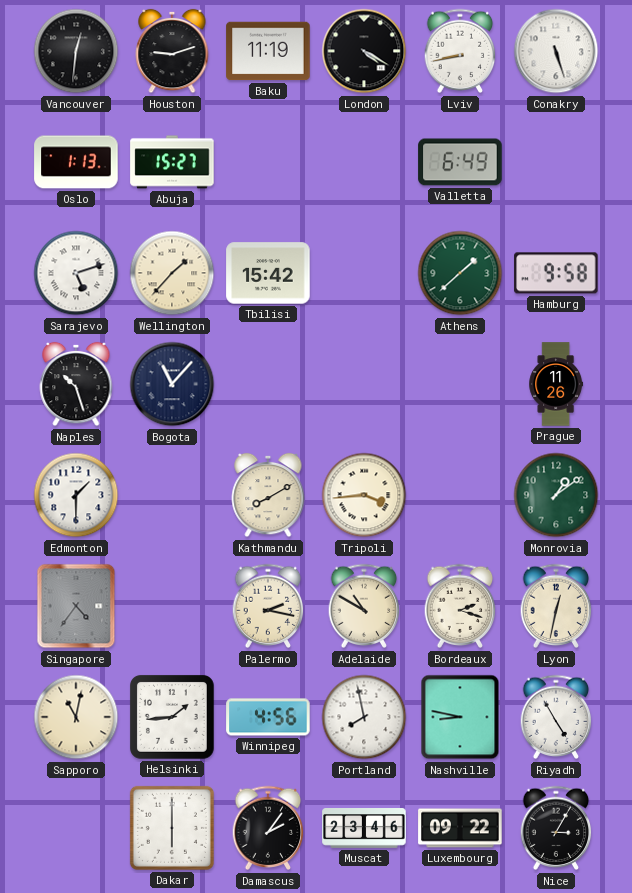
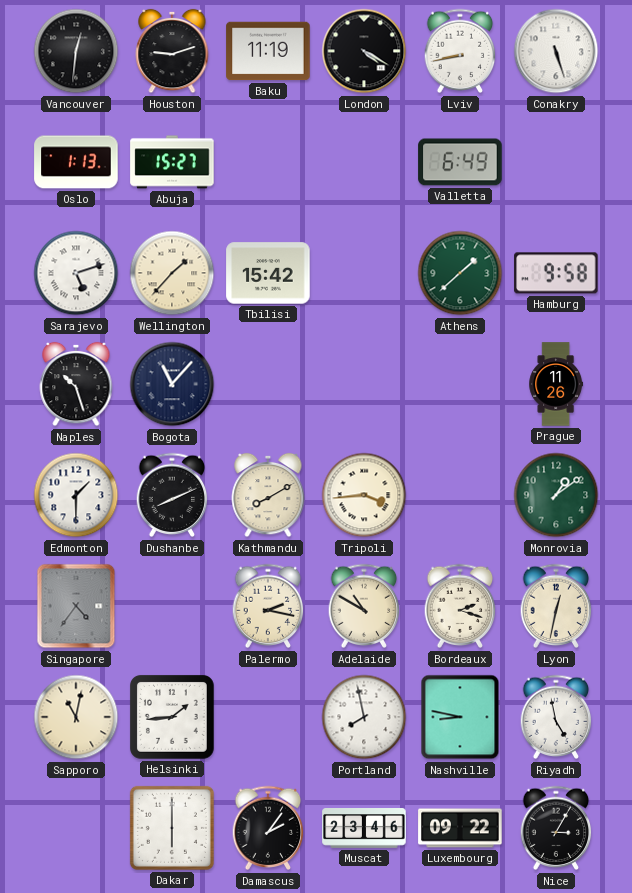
Dushanbe: none -> 8:11
Winnipeg: 4:56 -> none
Riyadh: 4:55 -> 4:58
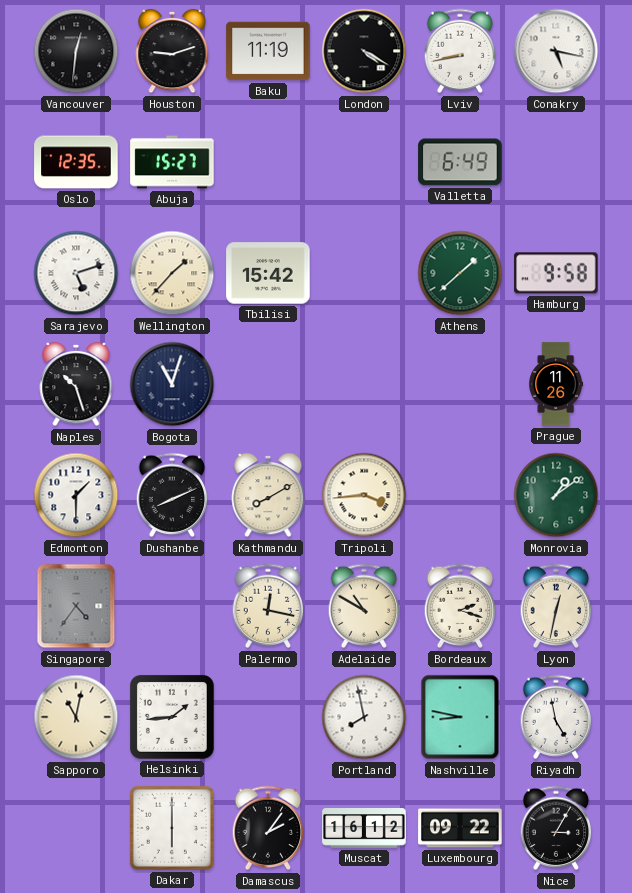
Conakry: 5:27 -> 5:17
Oslo: 1:13 -> 12:35
Bogota: 11:07 -> 11:03
Palermo: 2:17 -> 12:17
Muscat: 23:46 -> 16:12
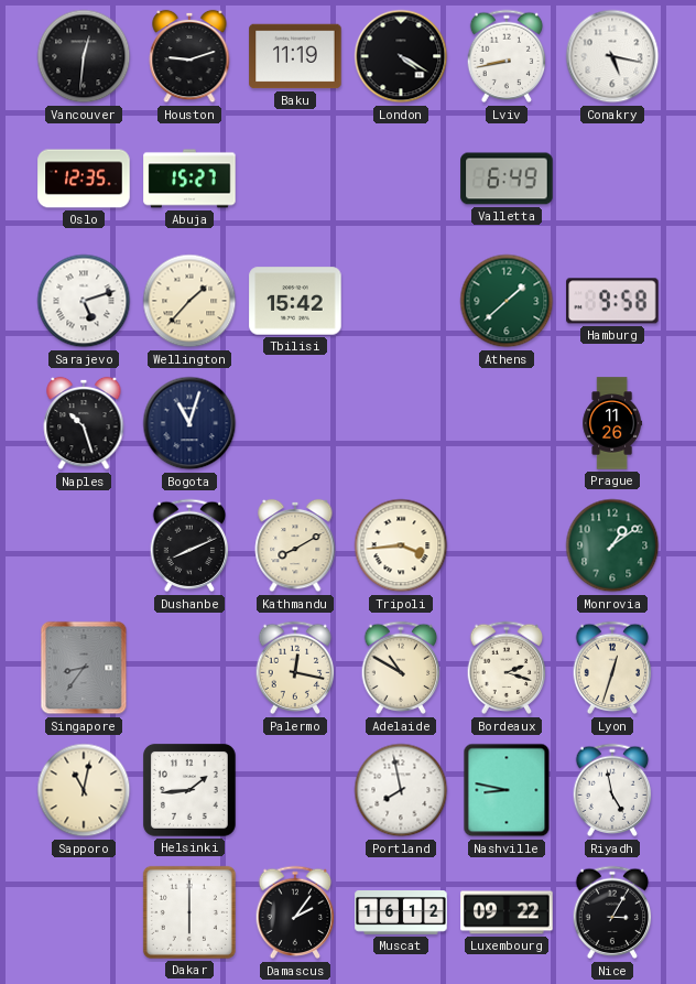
Edmonton: 1:30 -> none
Singapore: 4:36 -> 8:36
Lyon: 12:32 -> 12:33
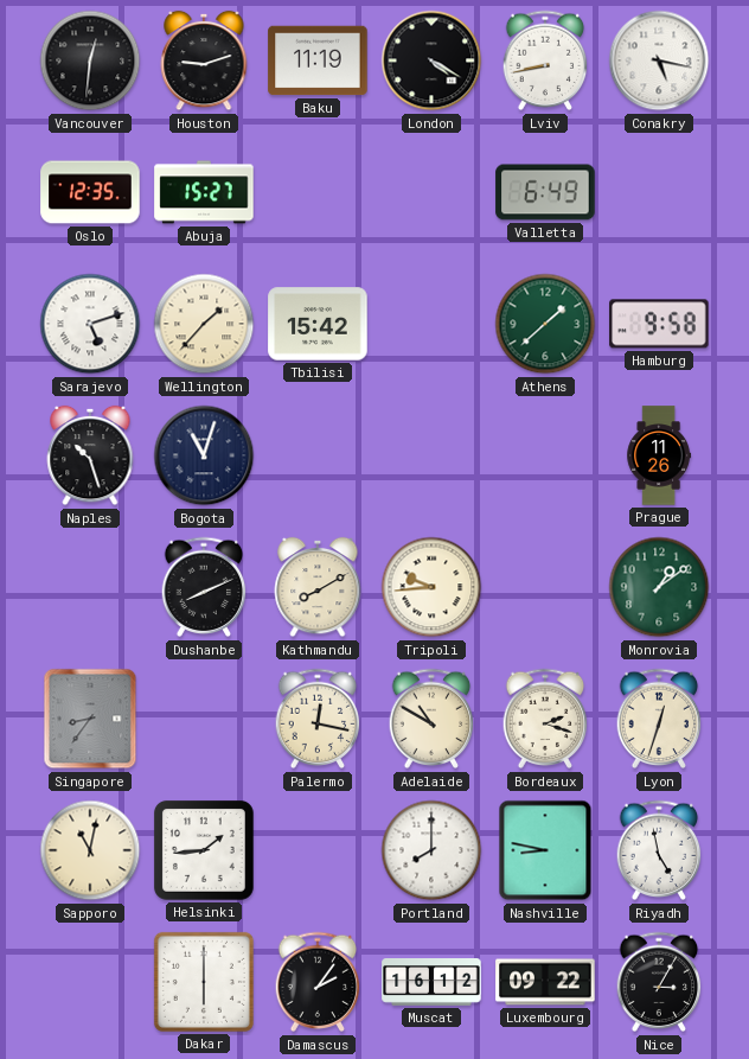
Tripoli: 3:44 -> 9:44
Portland: 7:58 -> 8:00
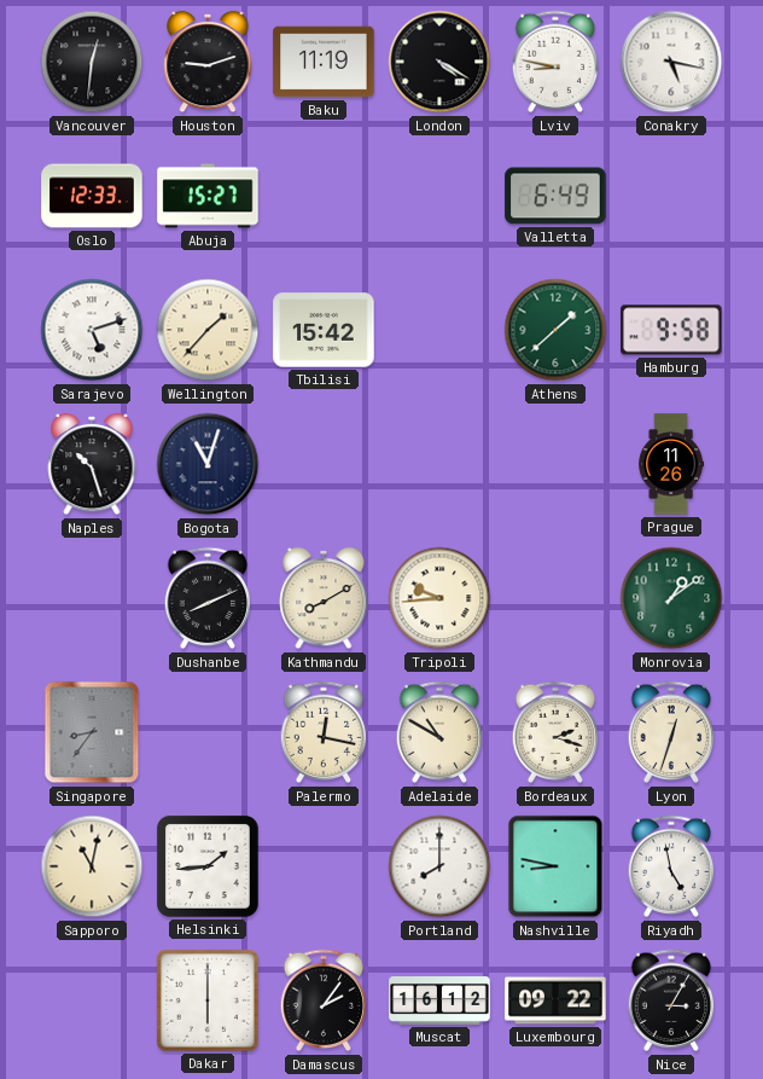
Lviv: 8:43 -> 8:47
Oslo: 12:35 -> 12:33
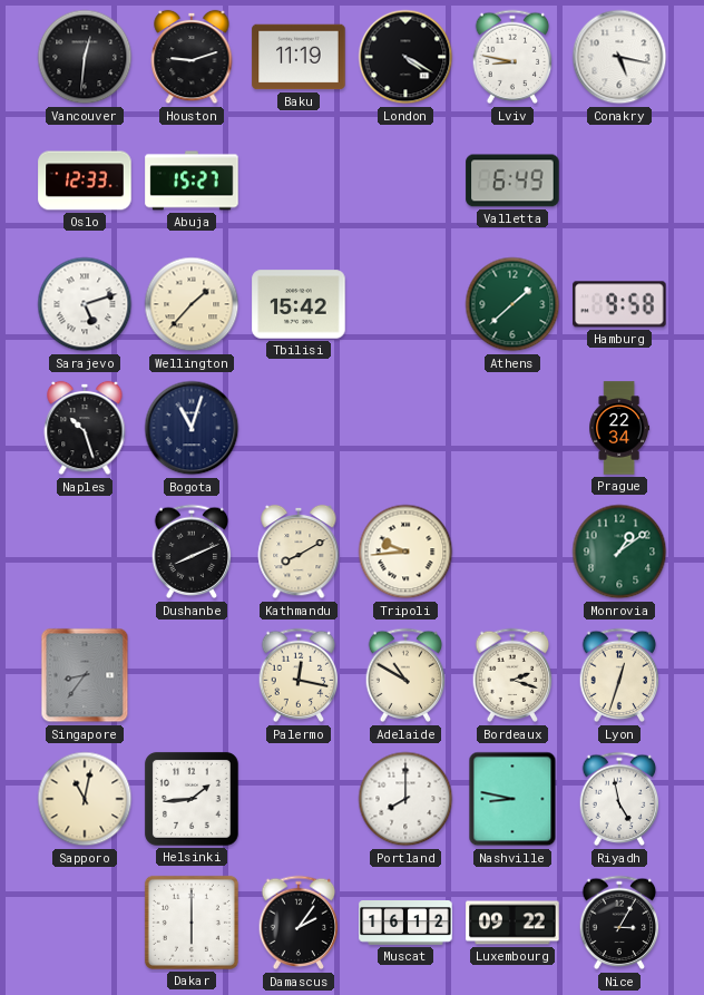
Prague: 11:26 -> 22:34
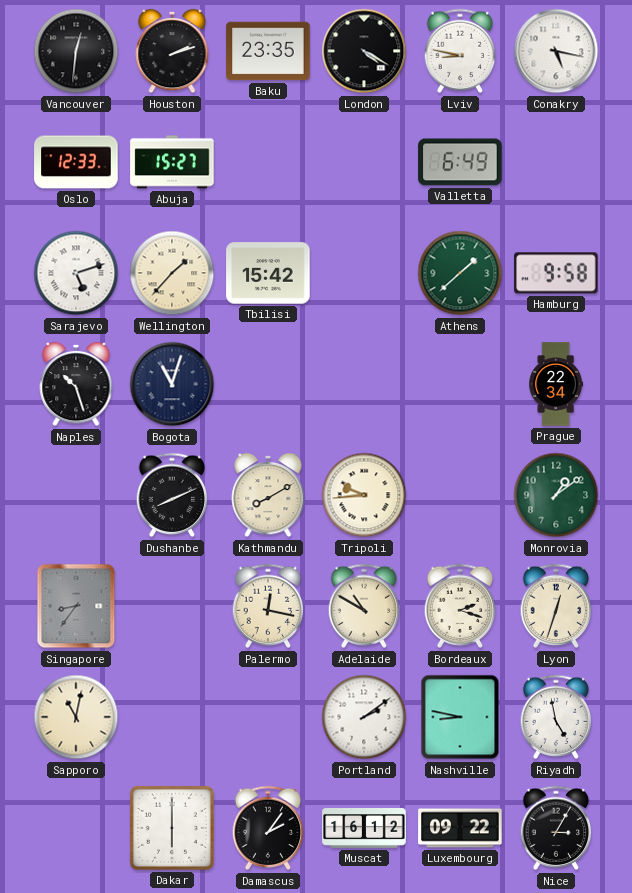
Houston: 9:12 -> 2:12
Baku: 11:19 -> 23:35
Helsinki: 1:44 -> none
Portland: 8:00 -> 2:09
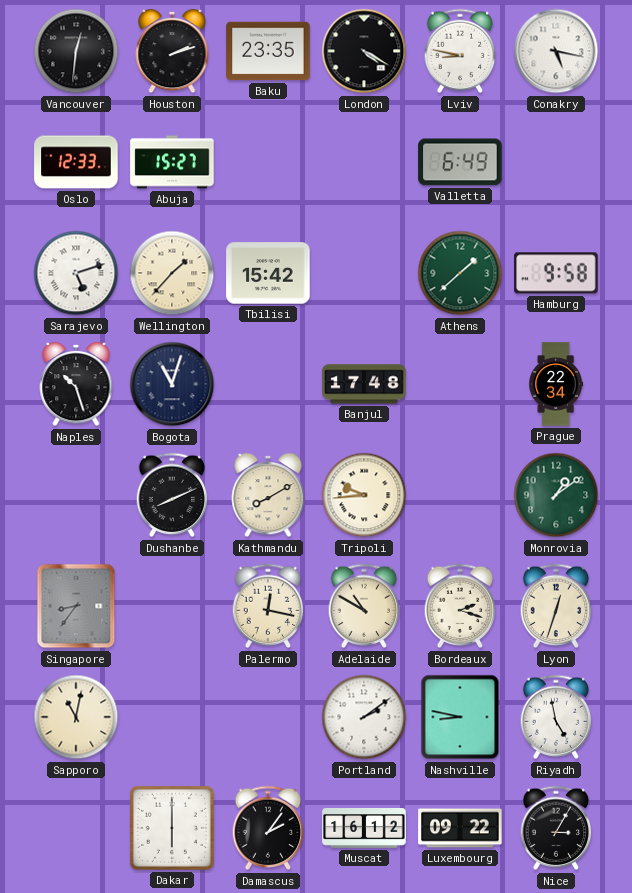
Banjul: none -> 17:48
